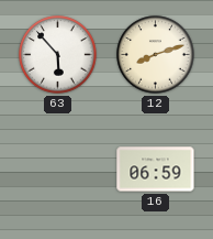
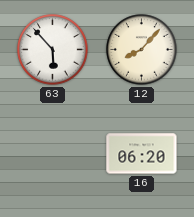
12: 8:12 -> 8:07
16: 06:59 -> 06:20
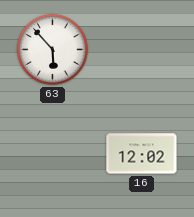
12: 8:07 -> none
16: 06:20 -> 12:02
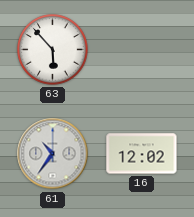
61: none -> 10:36
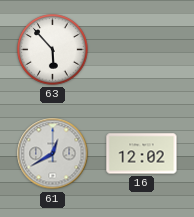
61: 10:36 -> 12:40
